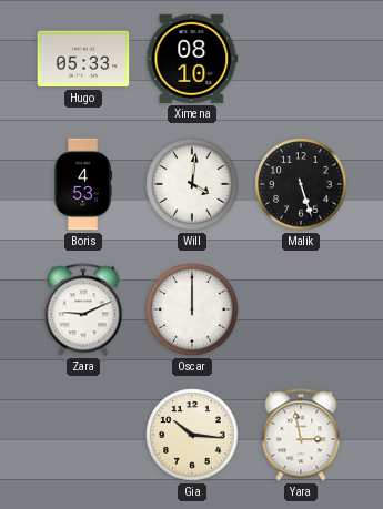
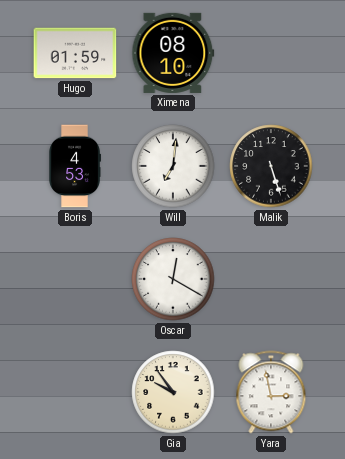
Hugo: 05:33 -> 01:59
Will: 4:01 -> 7:01
Zara: 9:11 -> none
Oscar: 12:00 -> 12:20
Gia: 10:16 -> 9:54
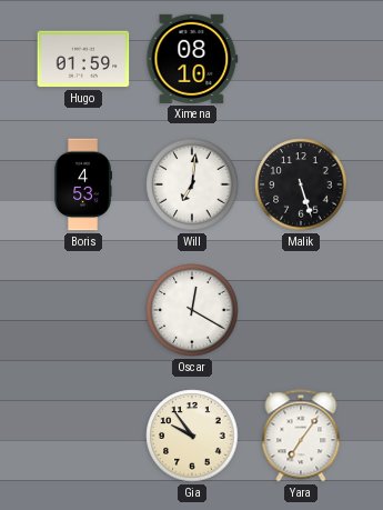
Yara: 2:58 -> 7:06
